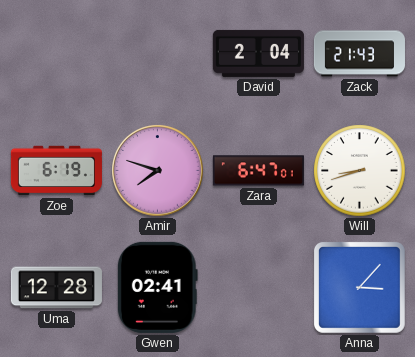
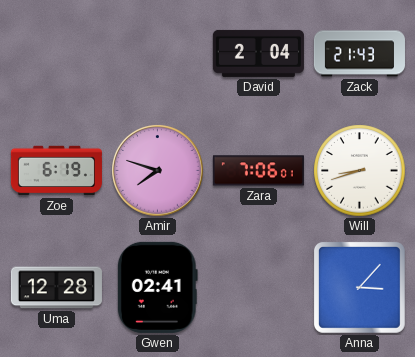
Zara: 6:47 -> 7:06
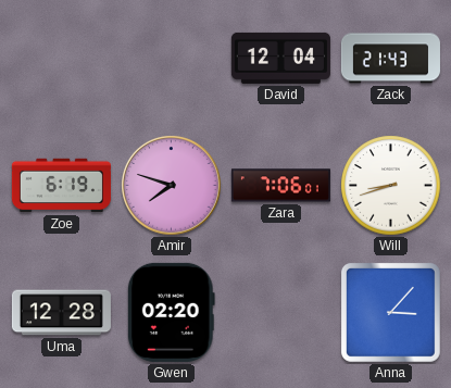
David: 2:04 -> 12:04
Gwen: 02:41 -> 02:20
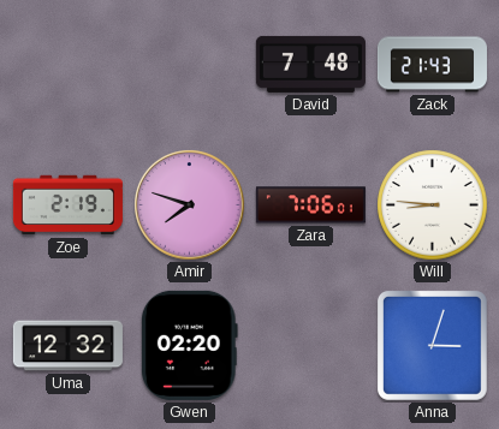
David: 12:04 -> 7:48
Zoe: 6:19 -> 2:19
Will: 8:42 -> 8:46
Uma: 12:28 -> 12:32
Anna: 3:07 -> 3:03
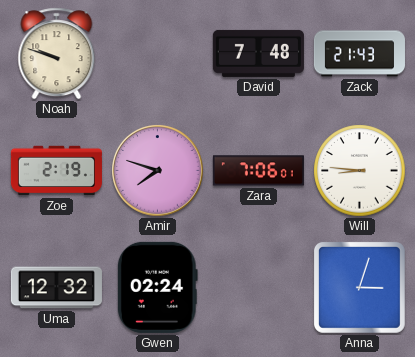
Noah: none -> 9:48
Gwen: 02:20 -> 02:24
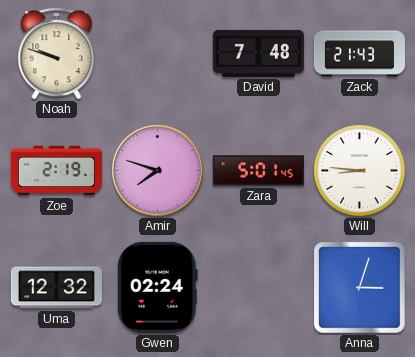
Zara: 7:06 -> 5:01
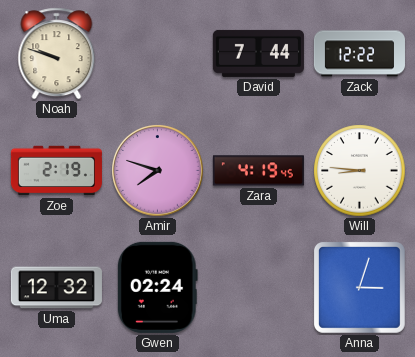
David: 7:48 -> 7:44
Zack: 21:43 -> 12:22
Zara: 5:01 -> 4:19
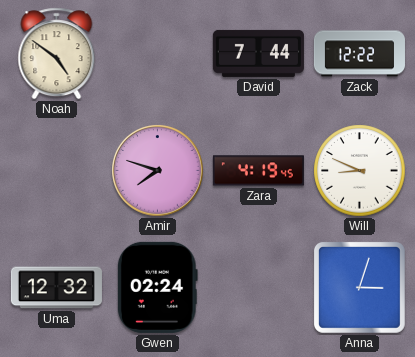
Noah: 9:48 -> 4:51
Zoe: 2:19 -> none
Will: 8:46 -> 8:49
